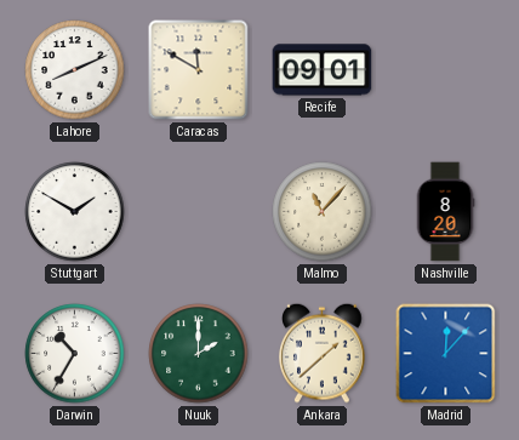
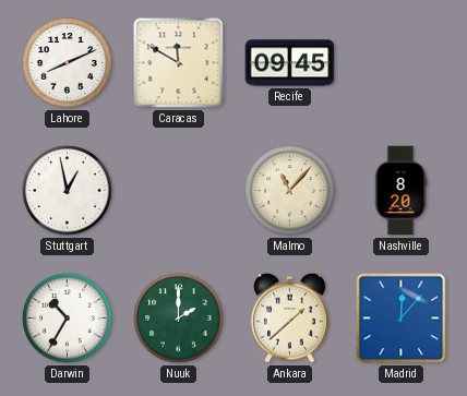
Recife: 09:01 -> 09:45
Stuttgart: 1:50 -> 12:58
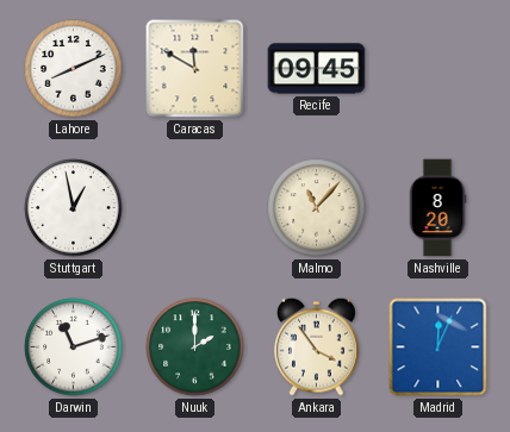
Darwin: 10:35 -> 11:12
Ankara: 1:38 -> 3:54
Madrid: 12:07 -> 12:04
